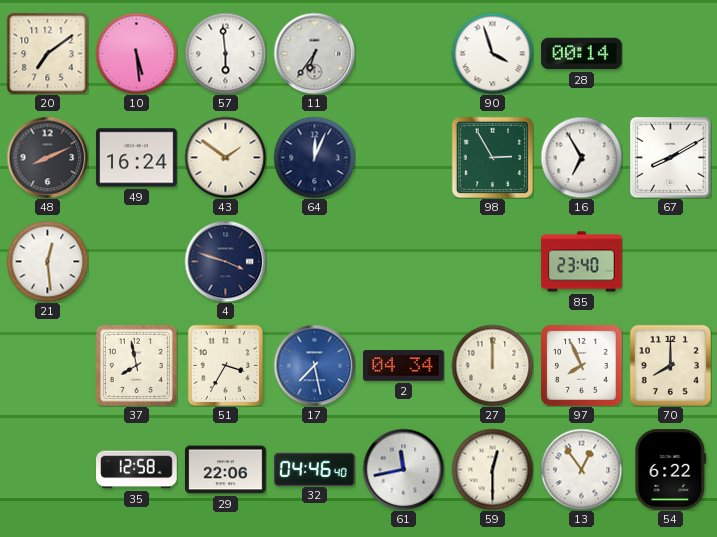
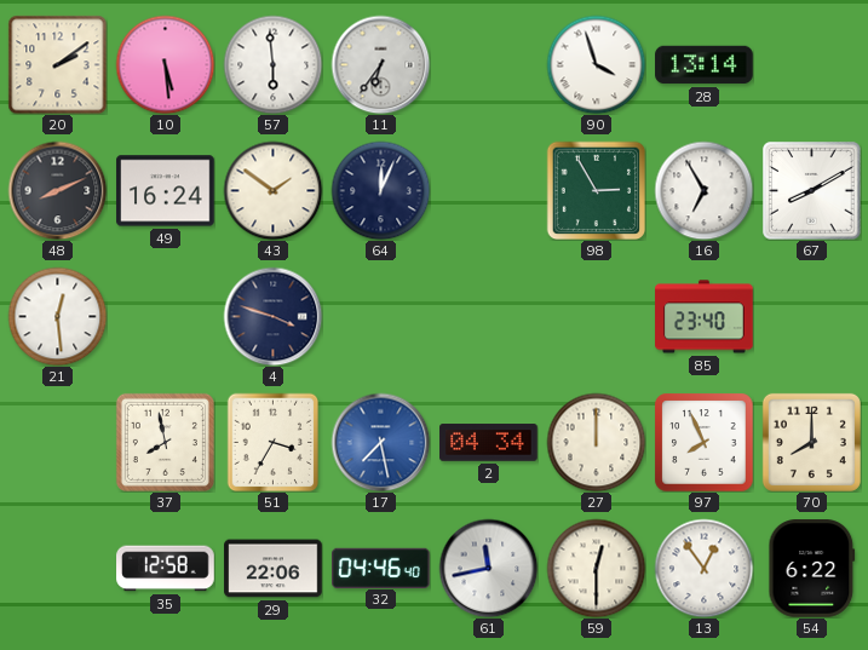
20: 7:09 -> 2:09
28: 00:14 -> 13:14
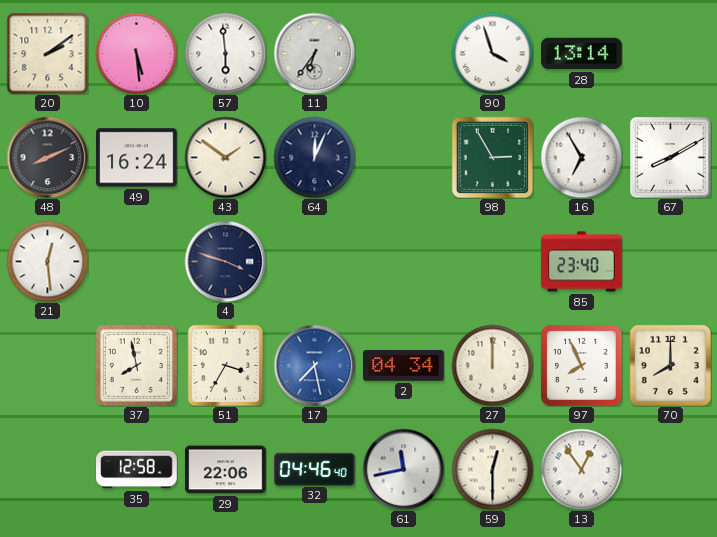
54: 6:22 -> none
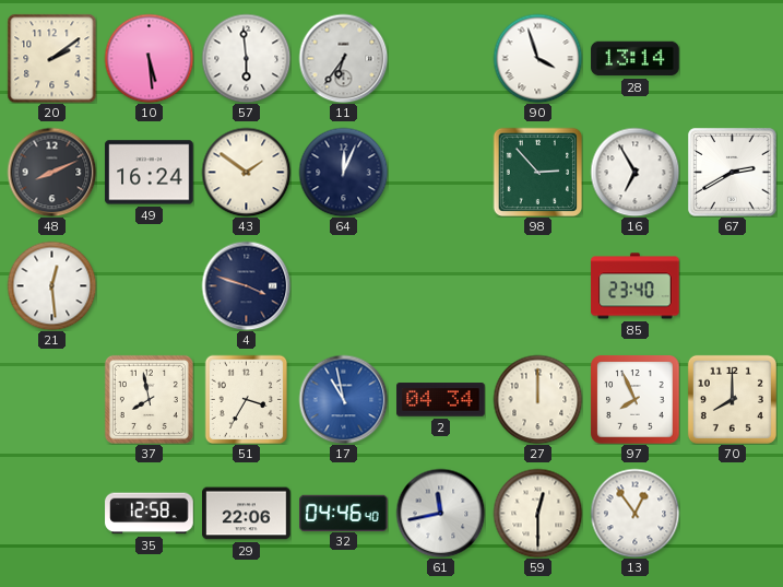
98: 2:55 -> 2:53
67: 8:10 -> 2:40
17: 7:28 -> 10:58
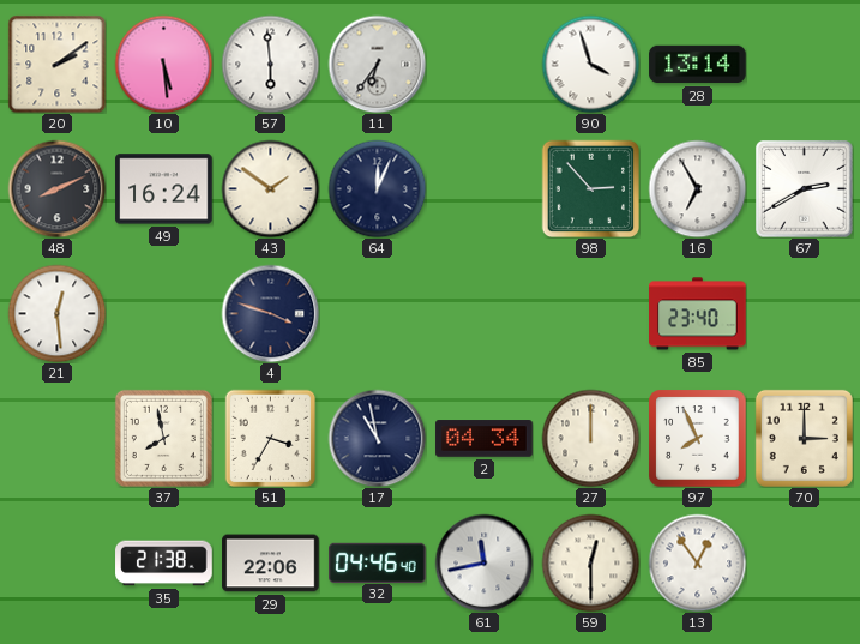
17 dial: blue -> navy
70: 8:00 -> 3:00
35: 12:58 -> 21:38
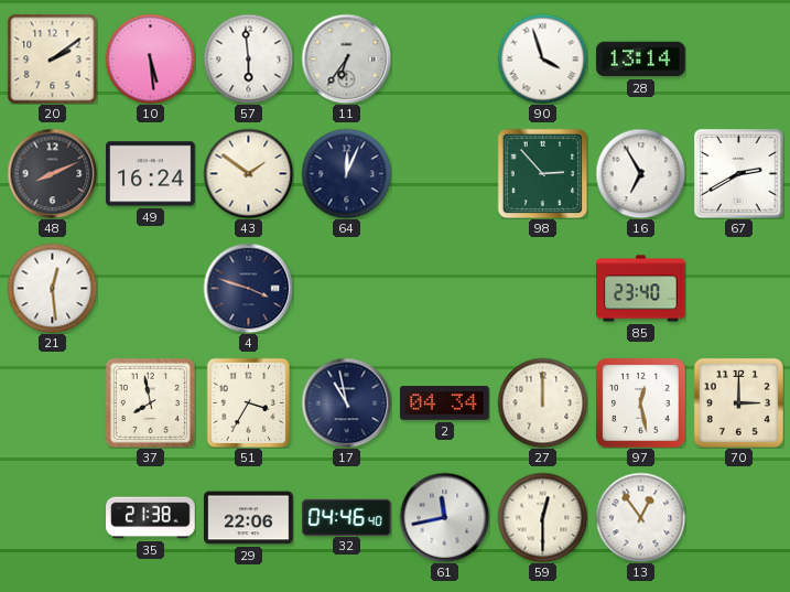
97: 7:56 -> 12:28
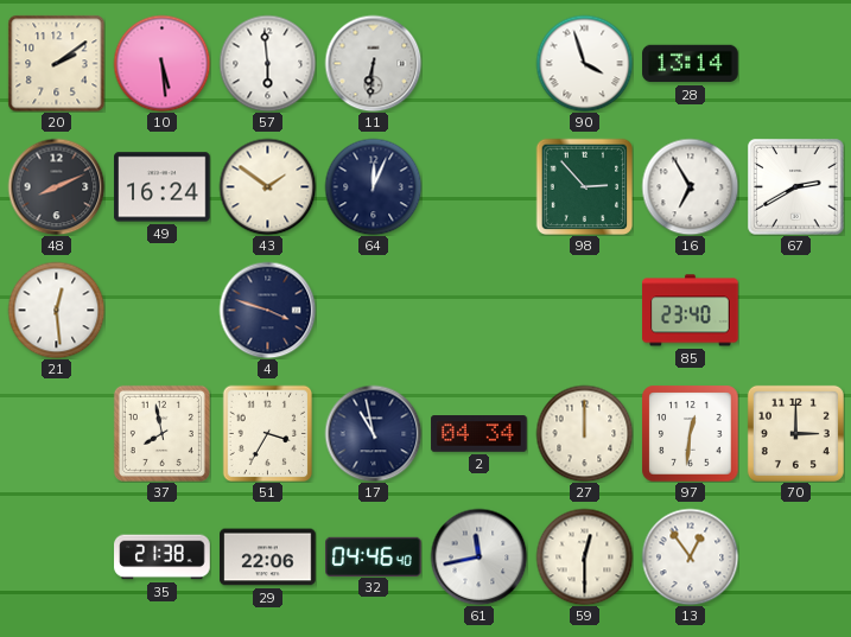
11: 6:36 -> 6:31
97: 12:28 -> 12:31
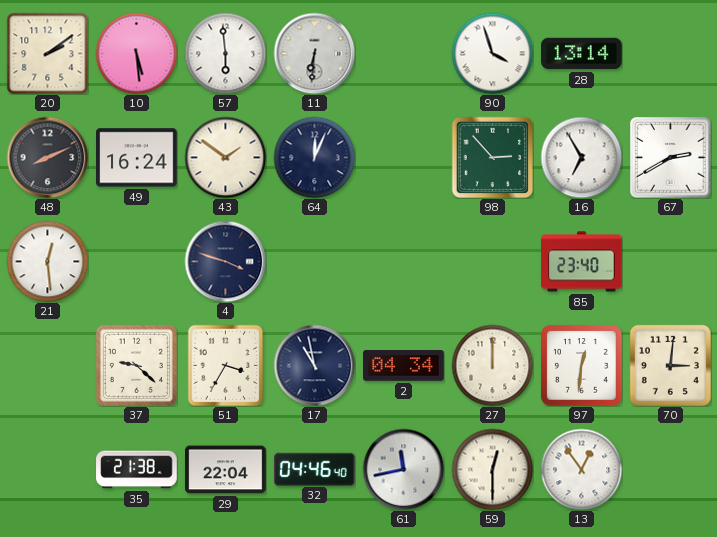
37: 7:58 -> 9:22
70: 3:00 -> 3:01
29: 22:06 -> 22:04
